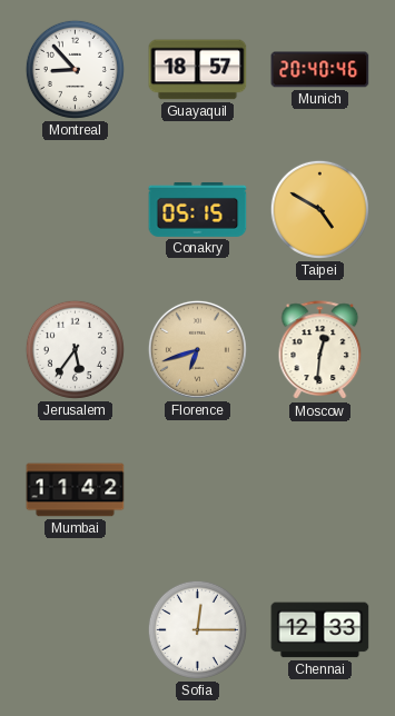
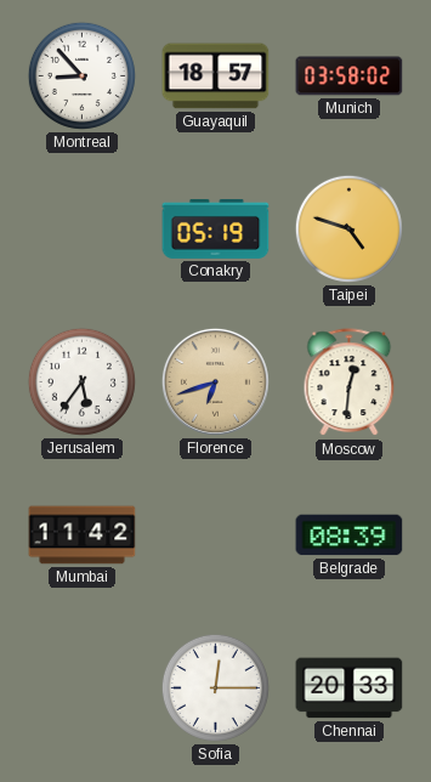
Munich: 20:40 -> 03:58
Conakry: 05:15 -> 05:19
Taipei: 4:50 -> 4:48
Belgrade: none -> 08:39
Chennai: 12:33 -> 20:33
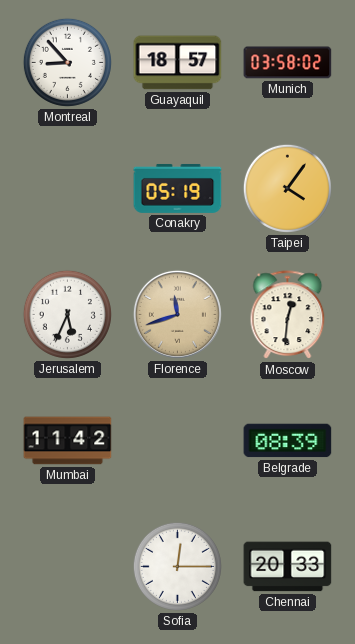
Taipei: 4:48 -> 4:06
Jerusalem: 5:36 -> 5:34
Florence: 6:42 -> 11:42
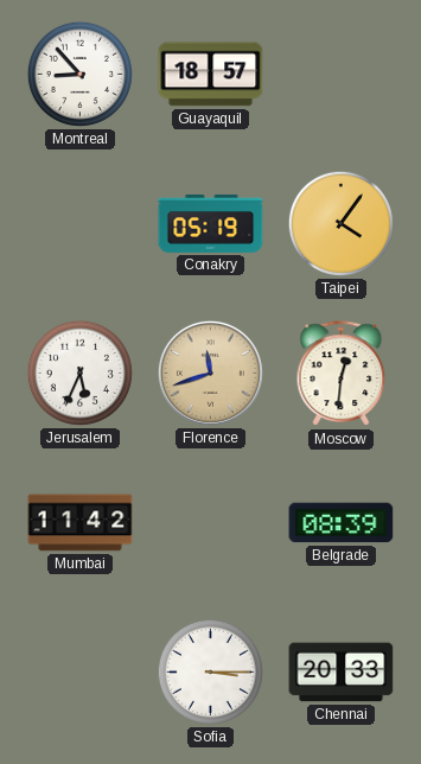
Munich: 03:58 -> none
Sofia: 12:15 -> 3:15
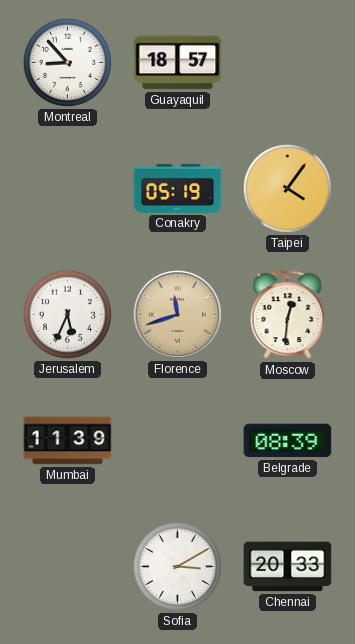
Mumbai: 11:42 -> 11:39
Sofia: 3:15 -> 3:10
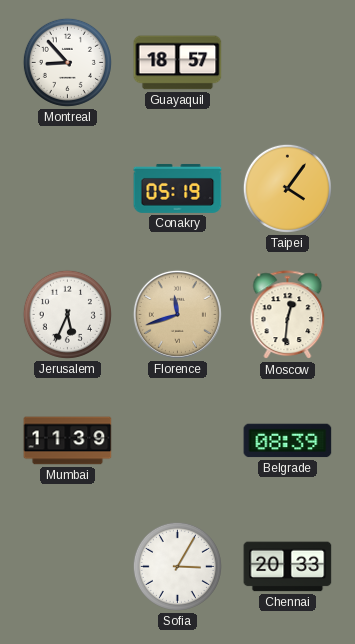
Sofia: 3:10 -> 3:05
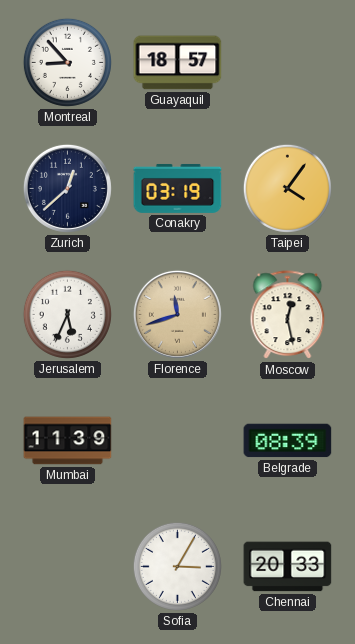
Zurich: none -> 12:38
Conakry: 05:19 -> 03:19
Moscow: 12:31 -> 12:28
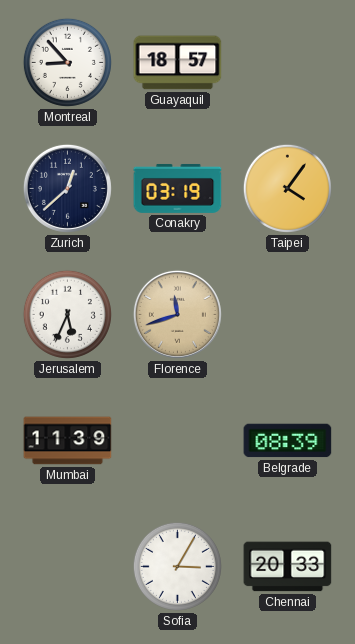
Moscow: 12:28 -> none
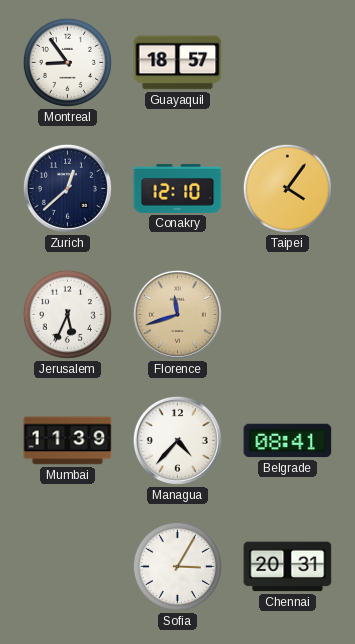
Montreal: 8:53 -> 8:54
Conakry: 03:19 -> 12:10
Managua: none -> 4:37
Belgrade: 08:39 -> 08:41
Chennai: 20:33 -> 20:31
